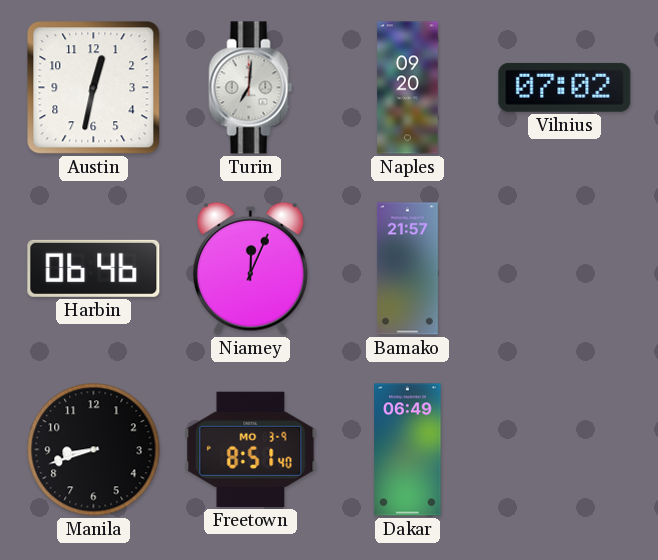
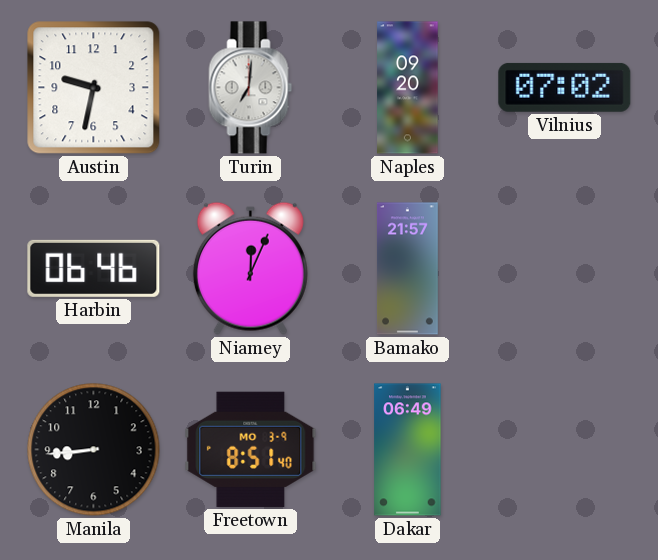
Austin: 12:32 -> 9:32
Manila: 8:42 -> 8:44
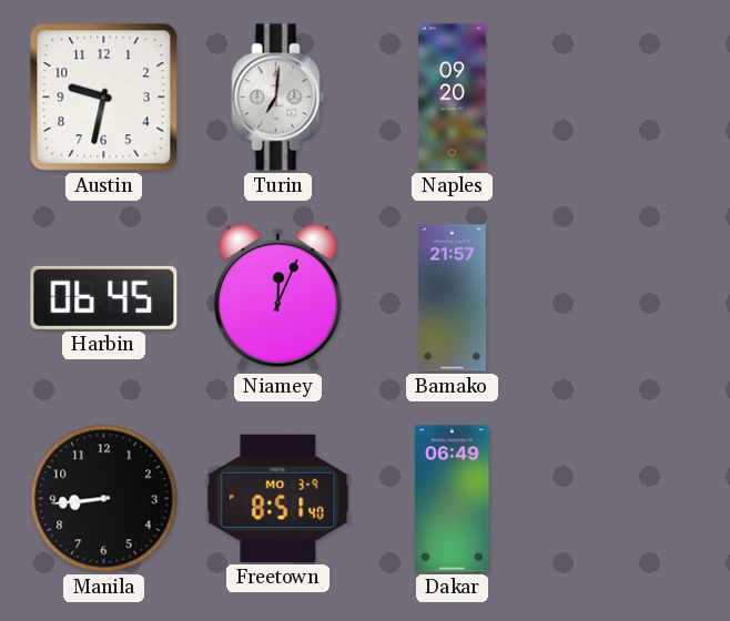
Vilnius: 07:02 -> none
Harbin: 06:46 -> 06:45
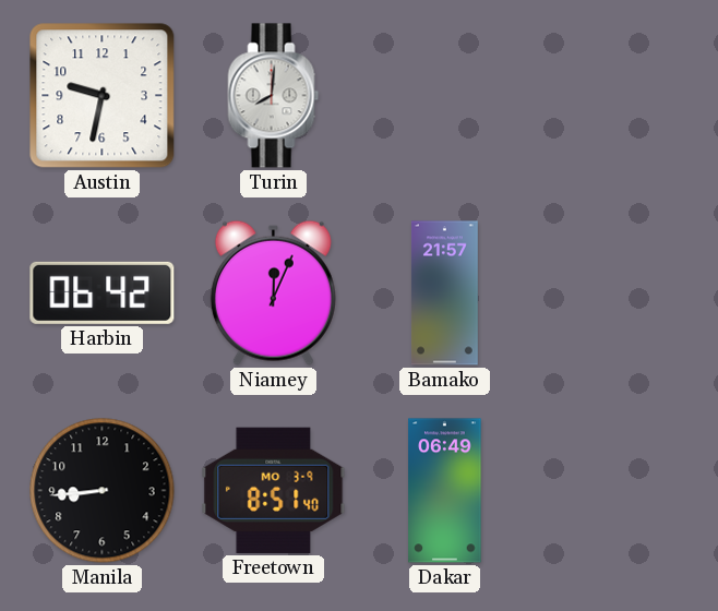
Turin: 7:01 -> 8:01
Naples: 09:20 -> none
Harbin: 06:45 -> 06:42
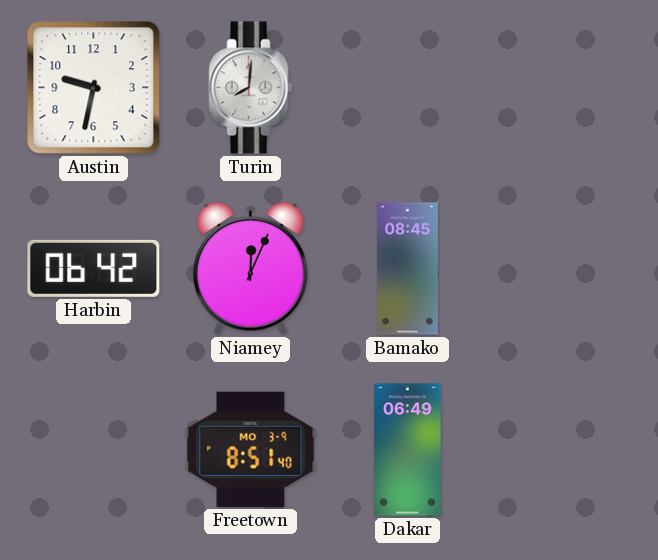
Bamako: 21:57 -> 08:45
Manila: 8:44 -> none
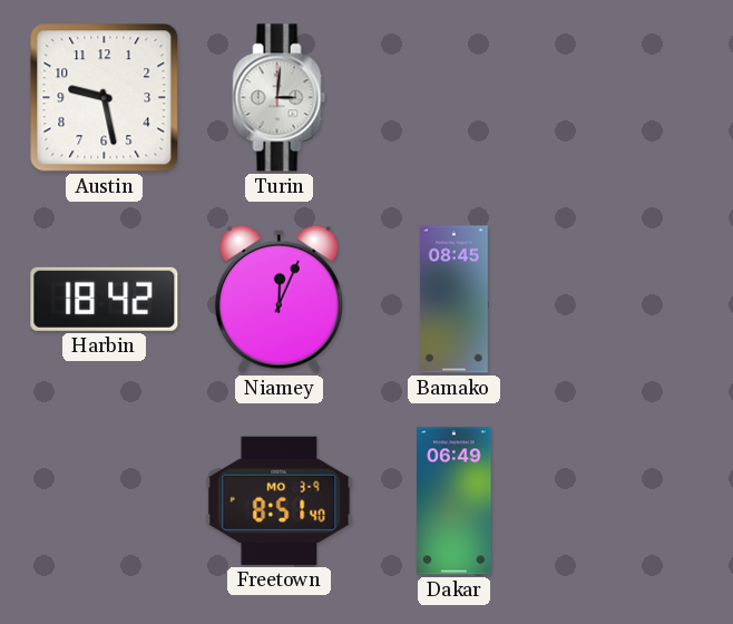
Austin: 9:32 -> 9:28
Turin: 8:01 -> 3:01
Harbin: 06:42 -> 18:42
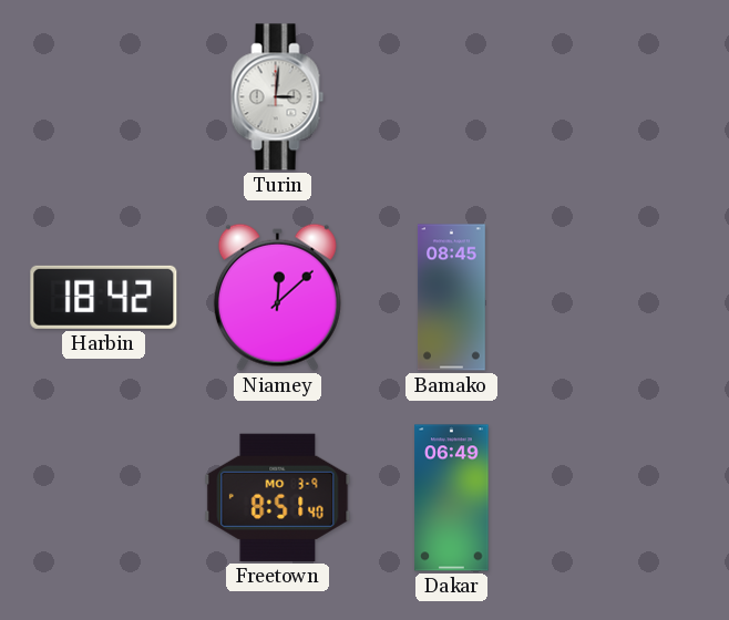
Austin: 9:28 -> none
Niamey: 12:04 -> 12:08
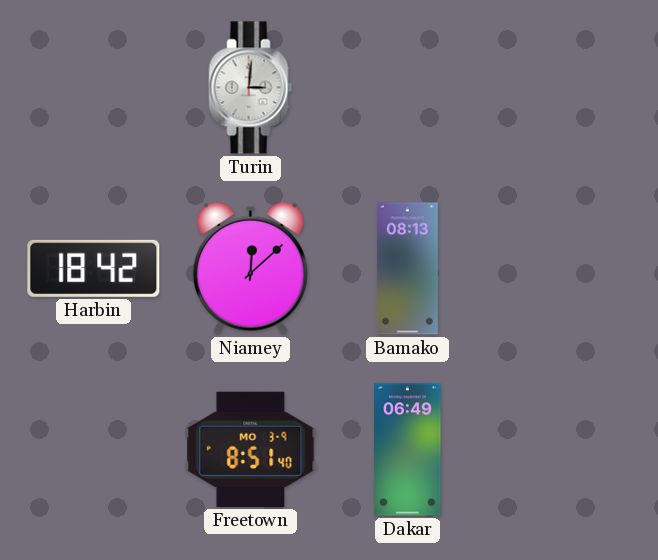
Bamako: 08:45 -> 08:13
